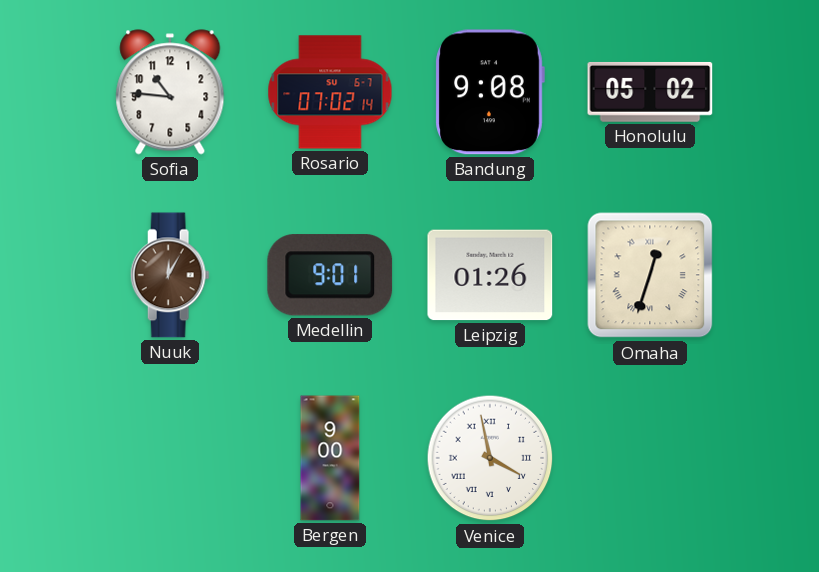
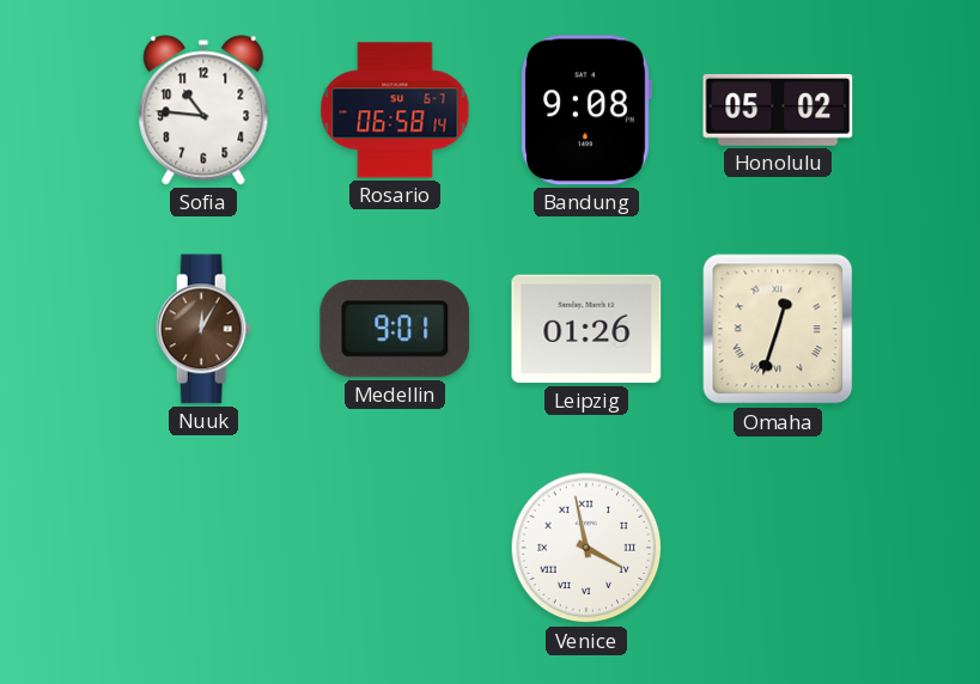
Rosario: 07:02 -> 06:58
Bergen: 9:00 -> none
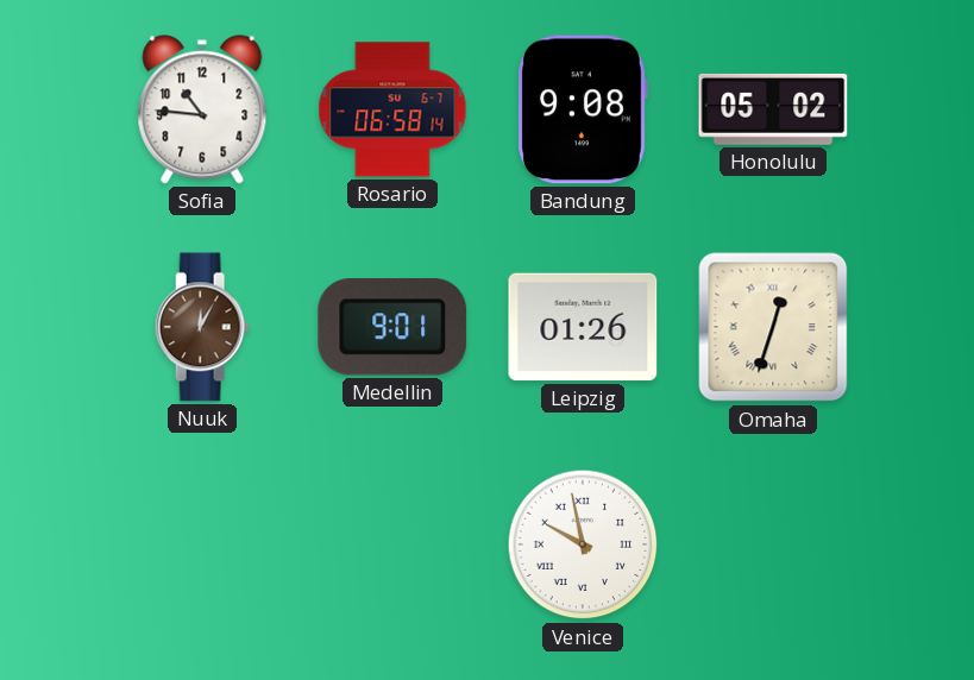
Venice: 3:58 -> 9:58
